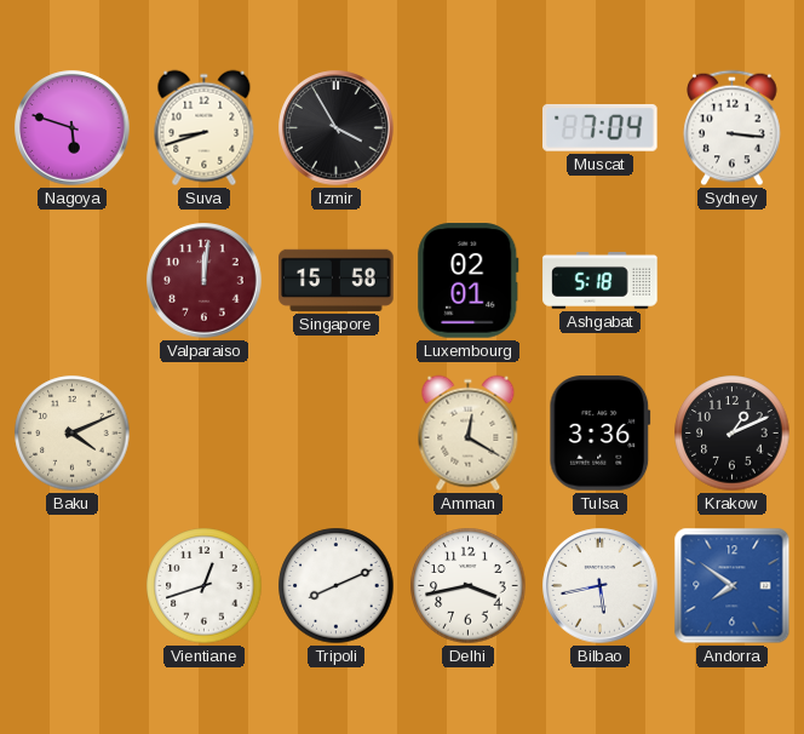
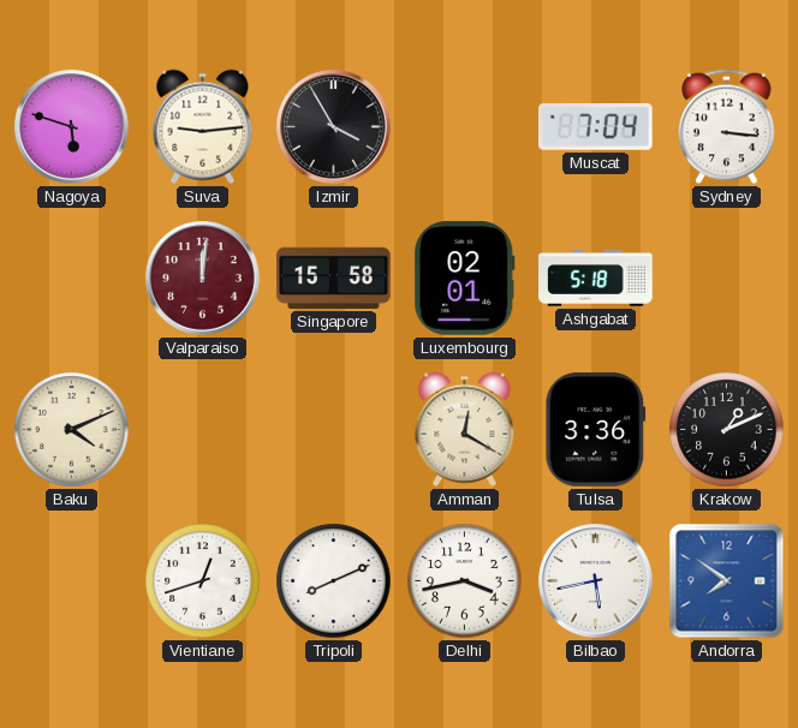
Suva: 8:42 -> 9:14
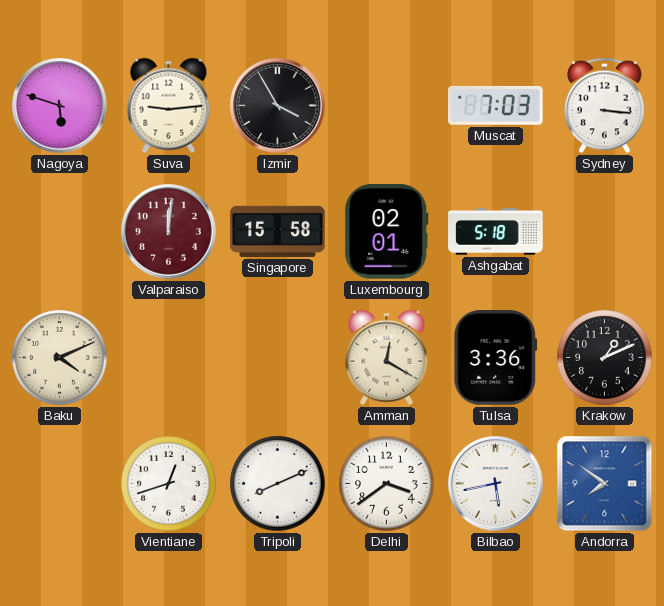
Muscat: 7:04 -> 7:03
Delhi: 3:43 -> 3:39
